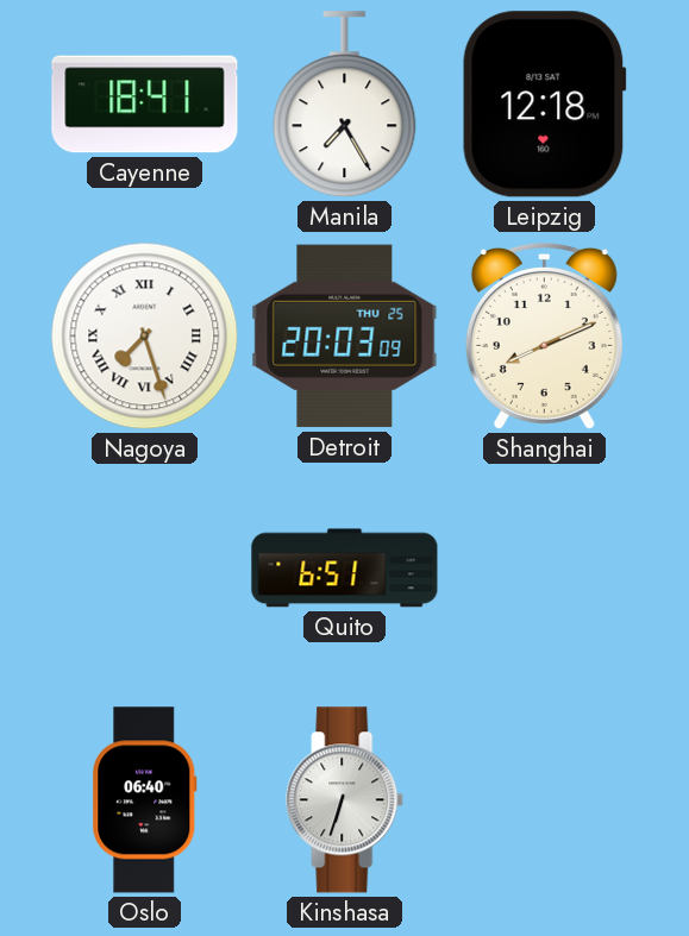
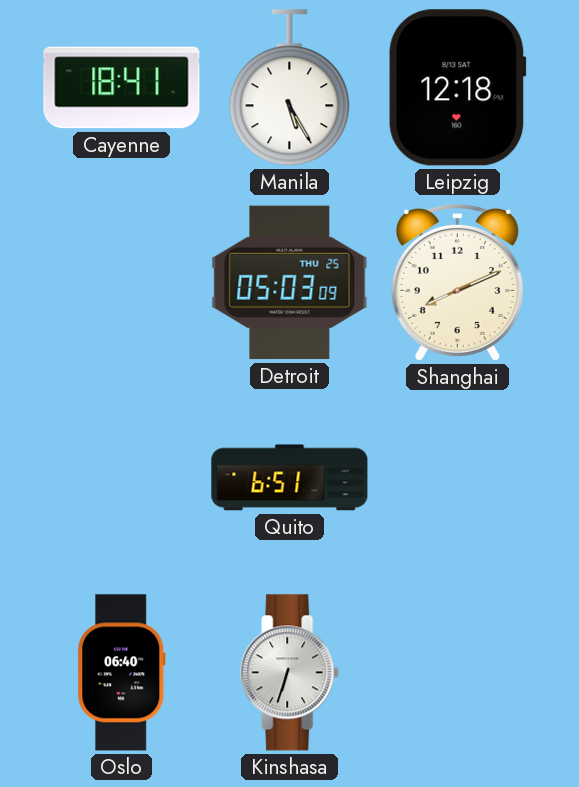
Manila: 7:25 -> 5:25
Nagoya: 7:27 -> none
Detroit: 20:03 -> 05:03
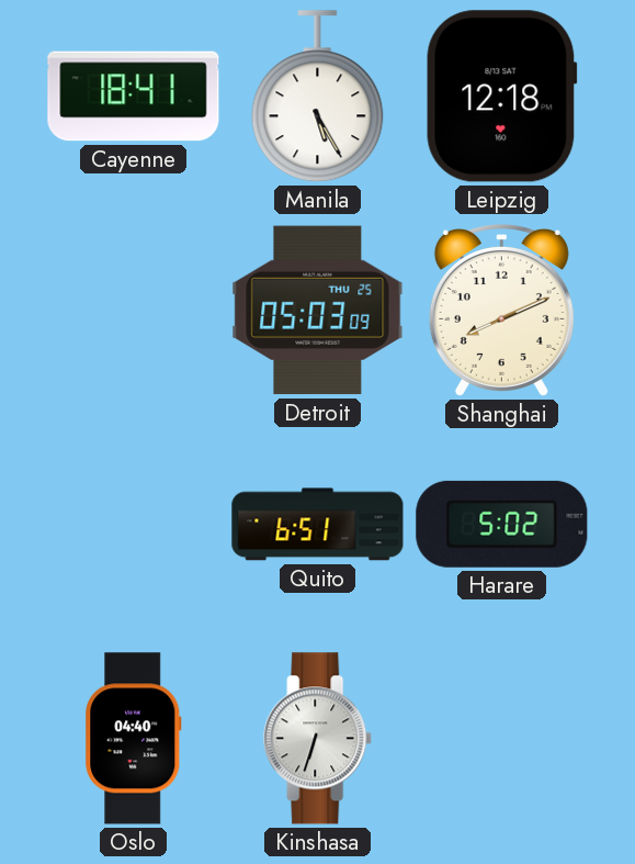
Harare: none -> 5:02
Oslo: 06:40 -> 04:40
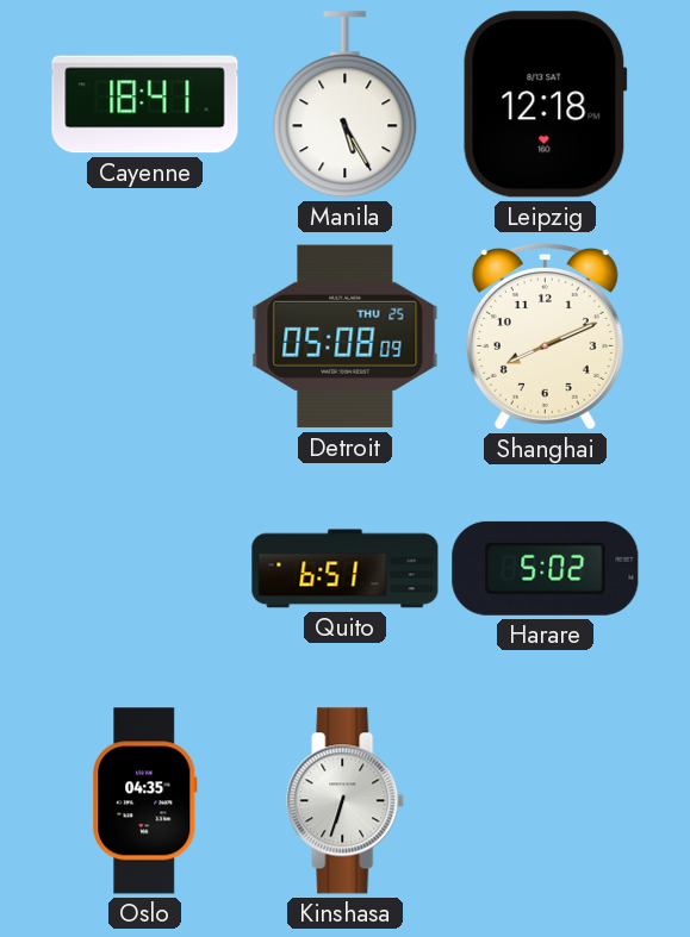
Detroit: 05:03 -> 05:08
Oslo: 04:40 -> 04:35
